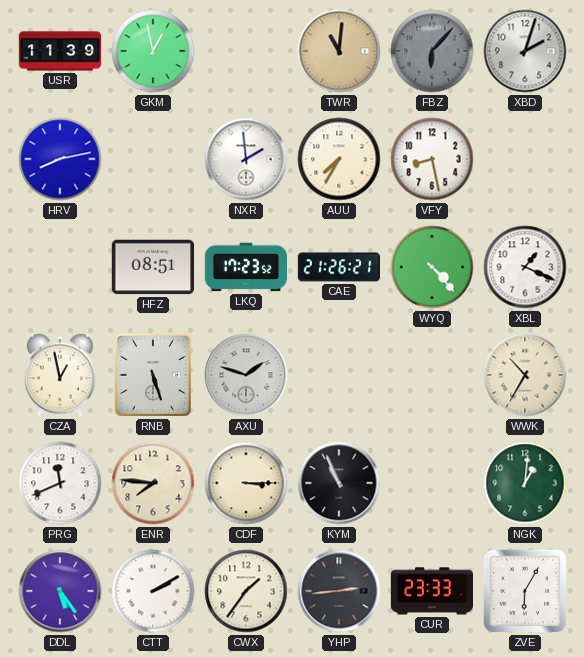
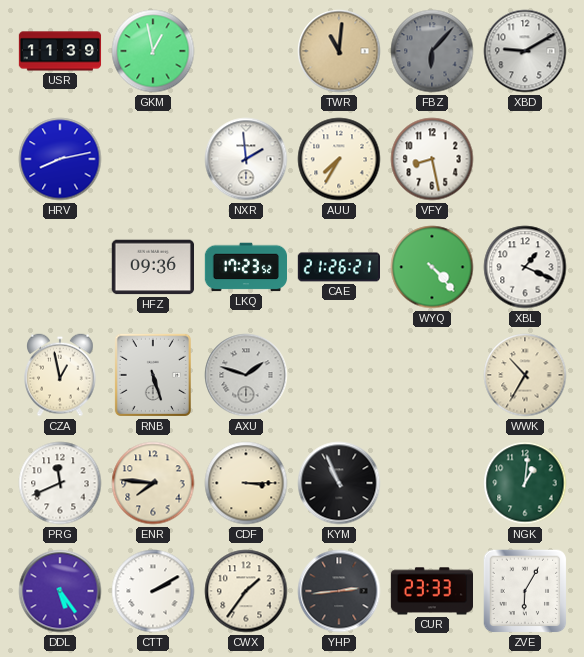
XBD: 2:03 -> 9:10
HFZ: 08:51 -> 09:36
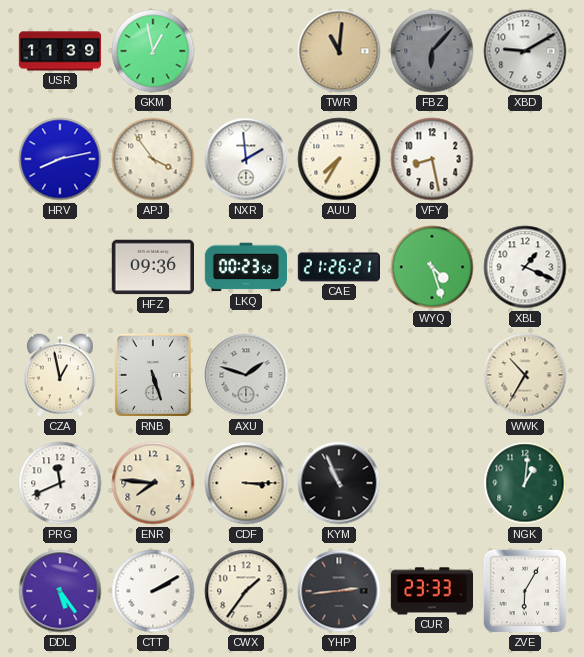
APJ: none -> 3:54
LKQ: 17:23 -> 00:23
WYQ: 4:23 -> 4:27
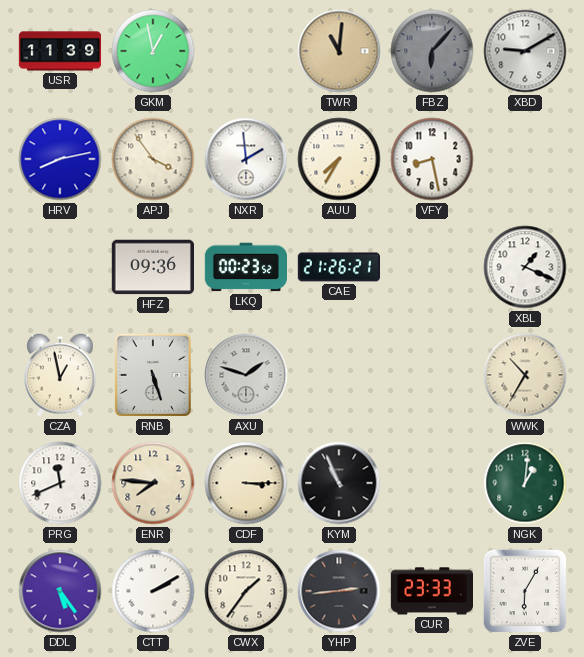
WYQ: 4:27 -> none
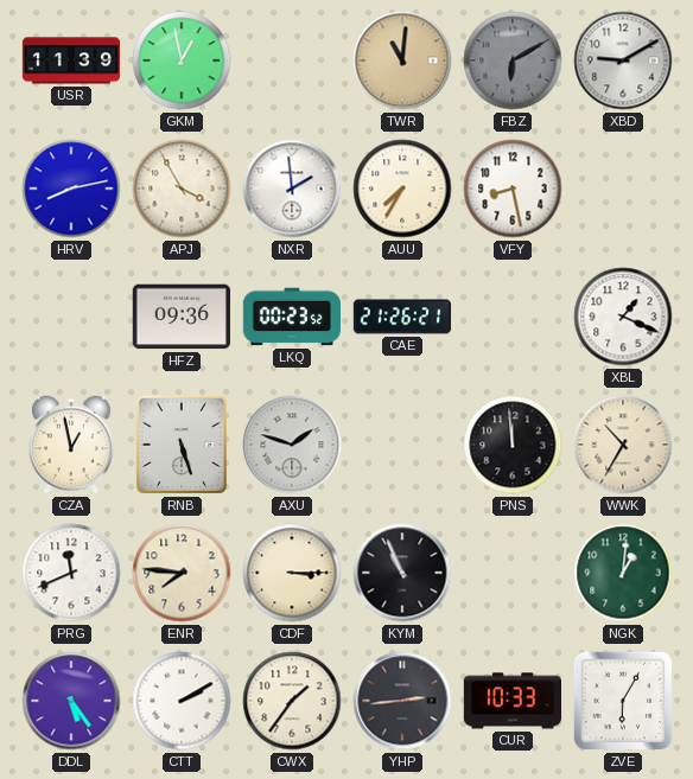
FBZ: 6:07 -> 6:10
APJ: 3:54 -> 3:55
PNS: none -> 11:59
CUR: 23:33 -> 10:33
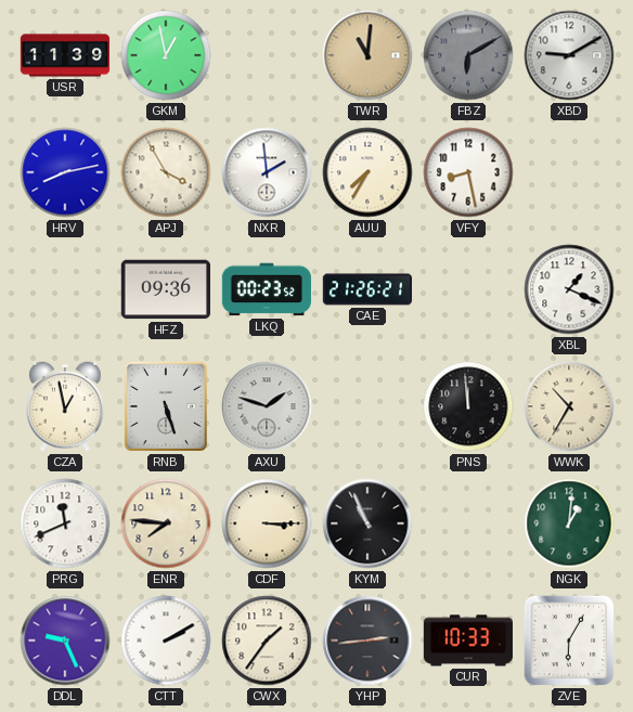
DDL: 5:24 -> 9:26
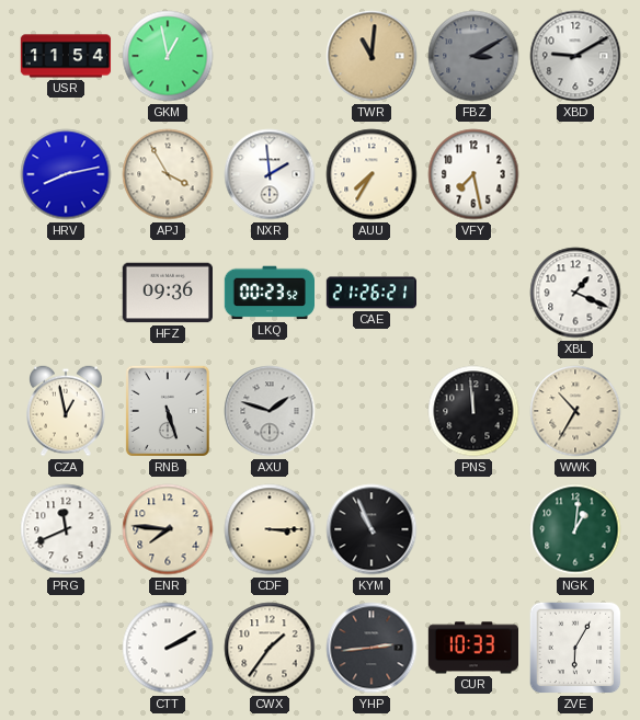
USR: 11:39 -> 11:54
FBZ: 6:10 -> 3:10
VFY: 8:28 -> 7:28
DDL: 9:26 -> none
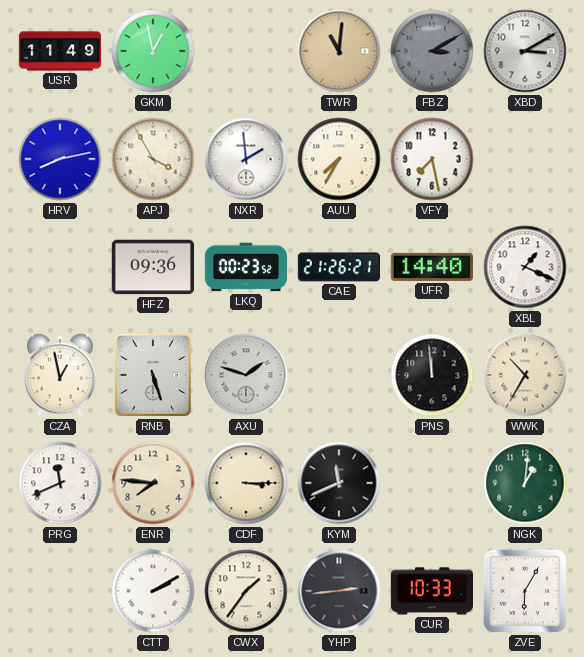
USR: 11:54 -> 11:49
XBD: 9:10 -> 3:10
UFR: none -> 14:40
KYM: 10:56 -> 11:41
